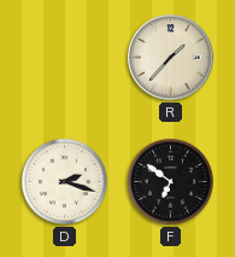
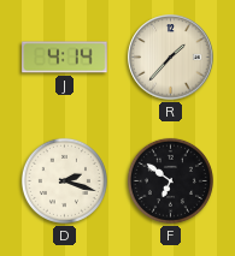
J: none -> 4:14
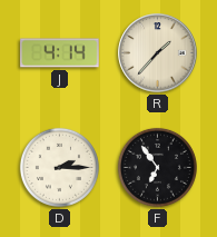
D: 2:18 -> 2:15
F: 6:51 -> 6:54
